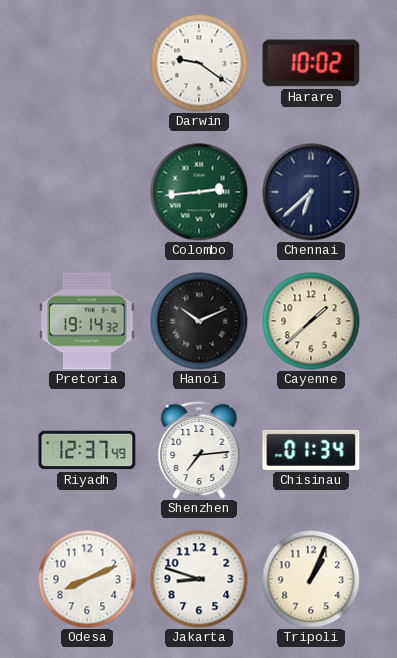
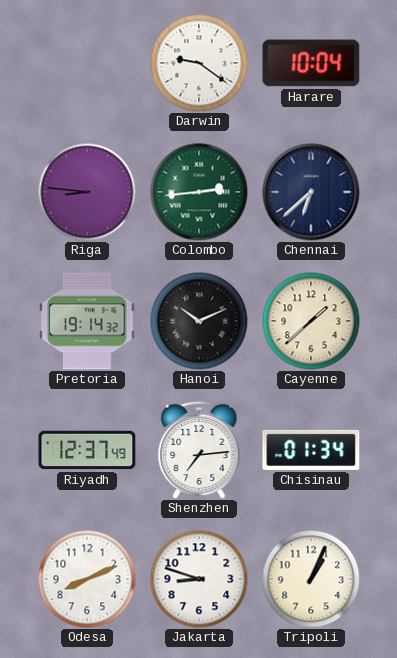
Harare: 10:02 -> 10:04
Riga: none -> 8:46
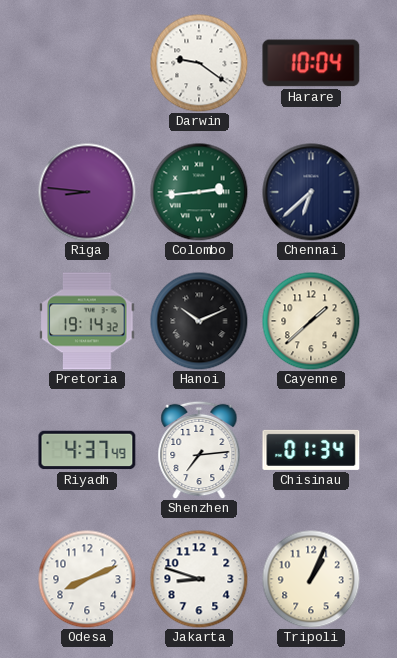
Riyadh: 12:37 -> 4:37
